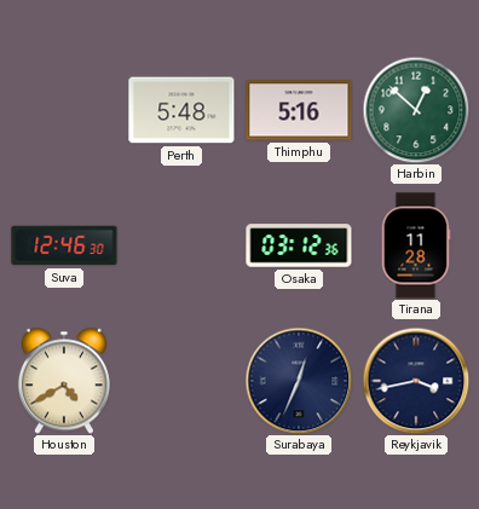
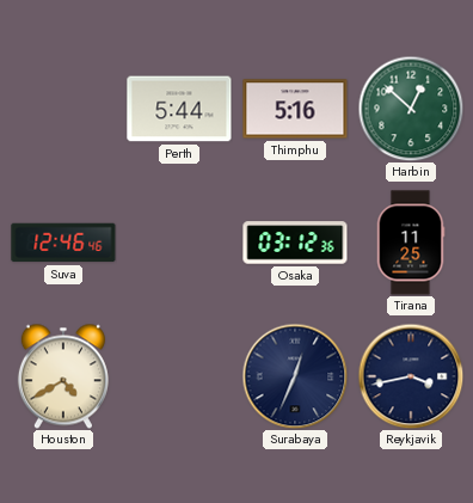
Perth: 5:48 -> 5:44
Suva: 12:46:30 -> 12:46:46
Tirana: 11:28 -> 11:25
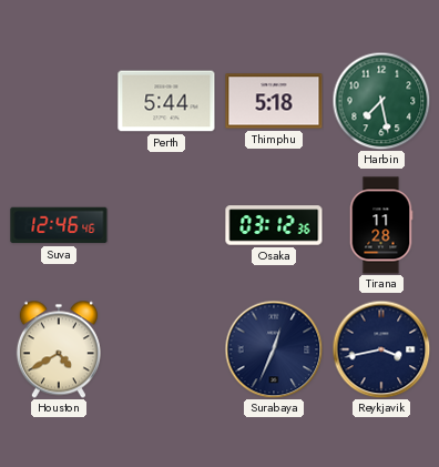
Thimphu: 5:16 -> 5:18
Harbin: 12:52 -> 7:28
Tirana: 11:25 -> 11:28
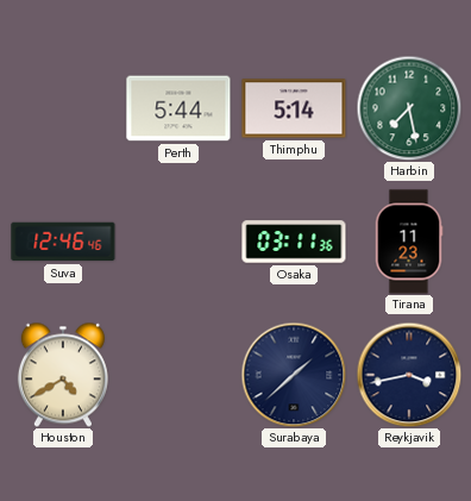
Thimphu: 5:18 -> 5:14
Osaka: 03:12 -> 03:11
Tirana: 11:28 -> 11:23
Surabaya: 12:34 -> 1:38
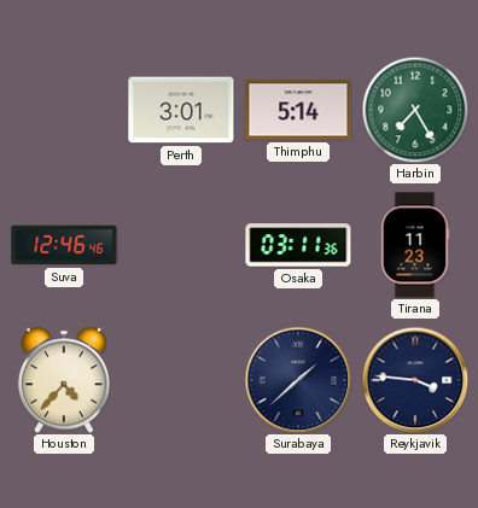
Perth: 5:44 -> 3:01
Harbin: 7:28 -> 7:25
Houston: 4:40 -> 4:37
Reykjavik: 3:43 -> 3:46
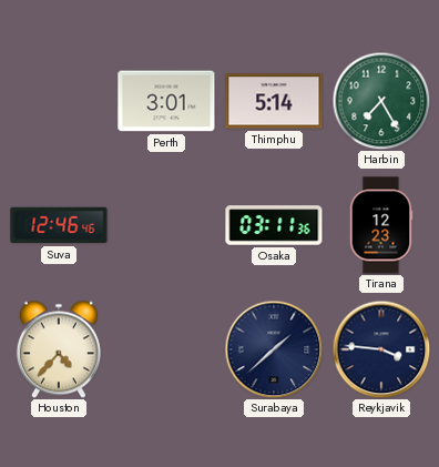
Tirana: 11:23 -> 12:23
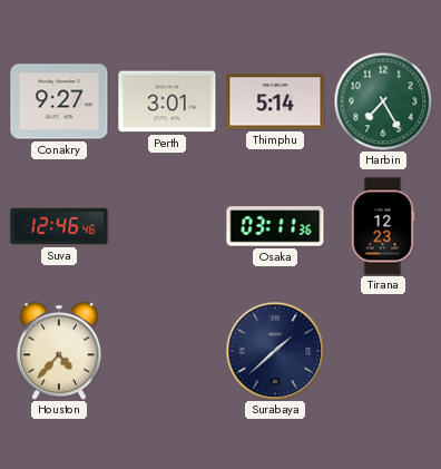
Conakry: none -> 9:27
Reykjavik: 3:46 -> none
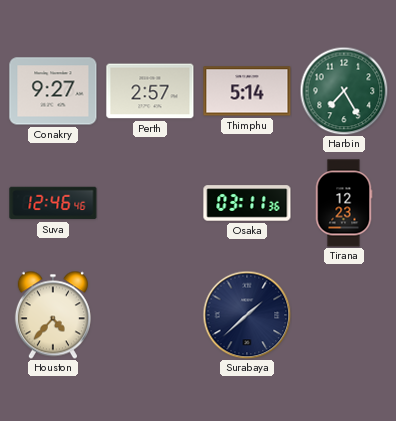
Perth: 3:01 -> 2:57
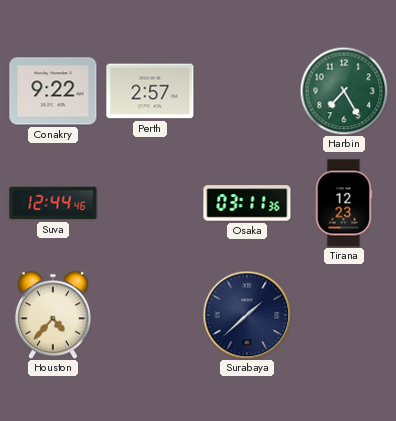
Conakry: 9:27 -> 9:22
Thimphu: 5:14 -> none
Suva: 12:46 -> 12:44
